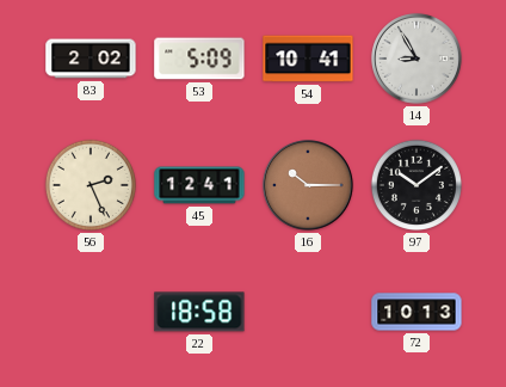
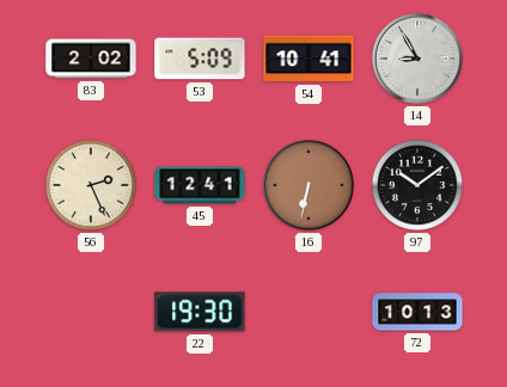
16: 10:15 -> 6:32
22: 18:58 -> 19:30
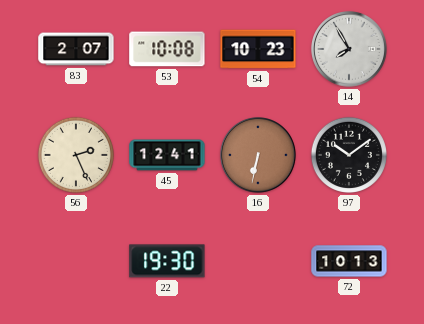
83: 2:02 -> 2:07
53: 5:09 -> 10:08
54: 10:41 -> 10:23
14: 8:55 -> 7:55
